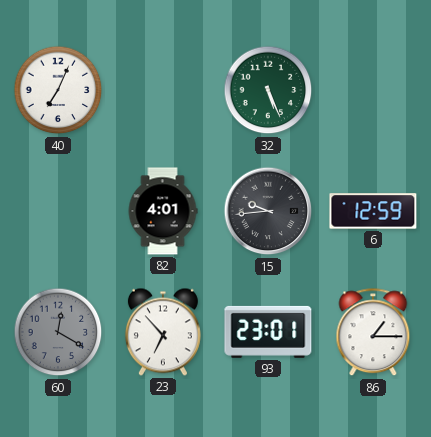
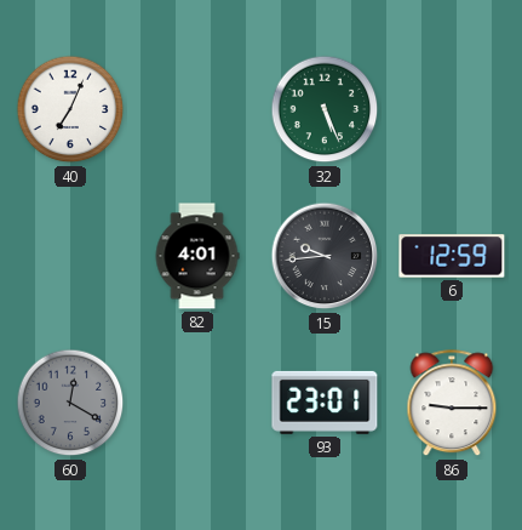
23: 6:53 -> none
86: 1:15 -> 9:15
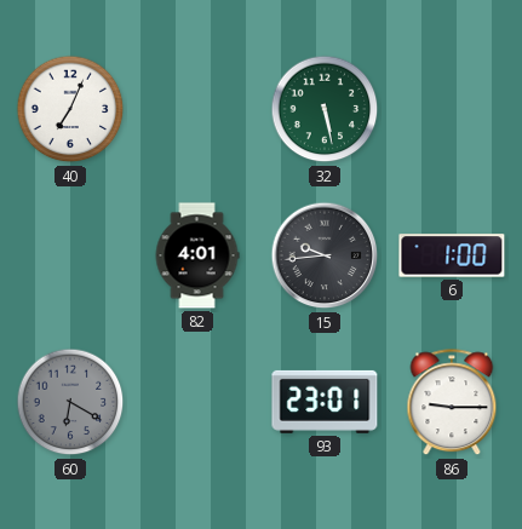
32: 5:26 -> 5:28
6: 12:59 -> 1:00
60: 12:20 -> 6:20
